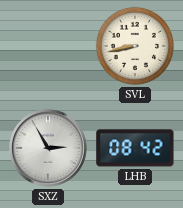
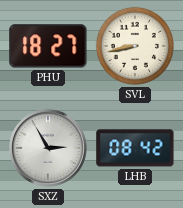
PHU: none -> 18:27
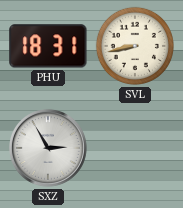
PHU: 18:27 -> 18:31
LHB: 08:42 -> none
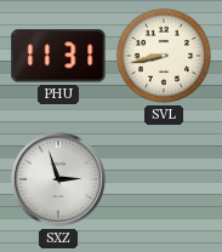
PHU: 18:31 -> 11:31
SXZ: 2:55 -> 2:57
